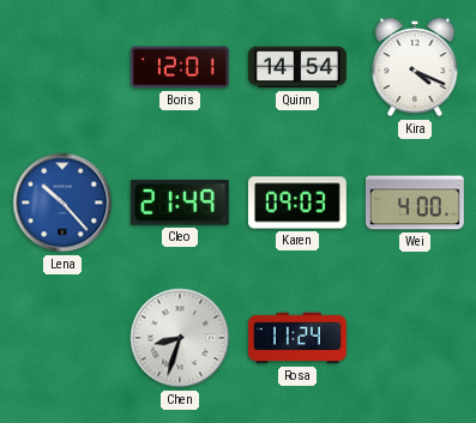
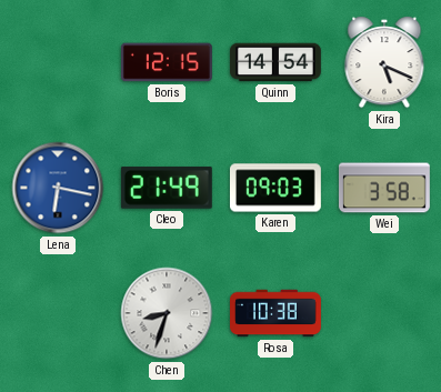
Boris: 12:01 -> 12:15
Kira: 4:19 -> 5:19
Lena: 10:23 -> 6:17
Wei: 4:00 -> 3:58
Rosa: 11:24 -> 10:38
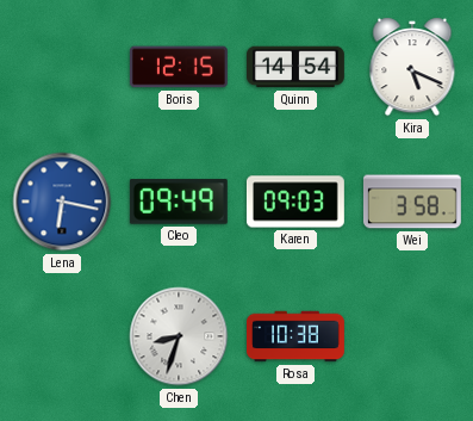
Cleo: 21:49 -> 09:49
